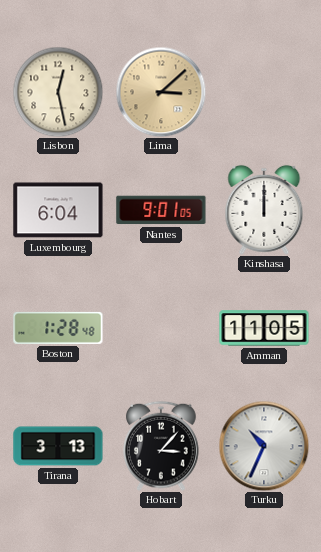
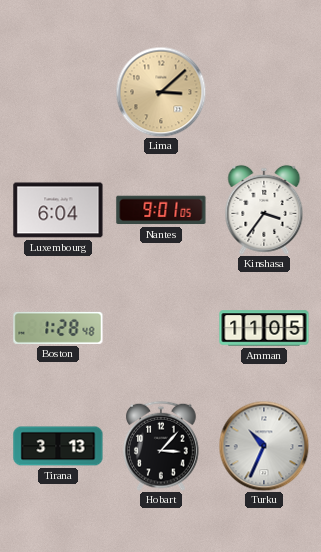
Lisbon: 12:28 -> none
Kinshasa: 12:00 -> 3:36
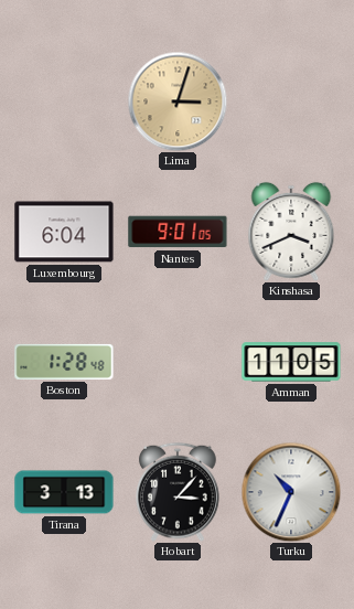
Lima: 3:08 -> 3:03
Kinshasa: 3:36 -> 3:41
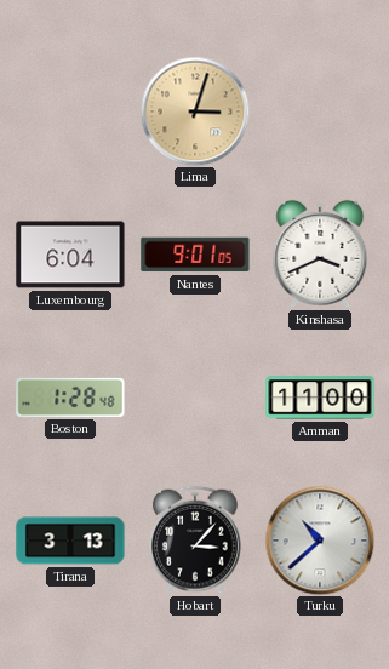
Amman: 11:05 -> 11:00
Turku: 10:34 -> 10:38
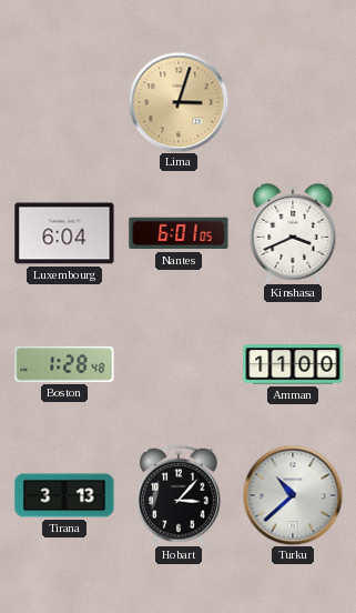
Nantes: 9:01 -> 6:01
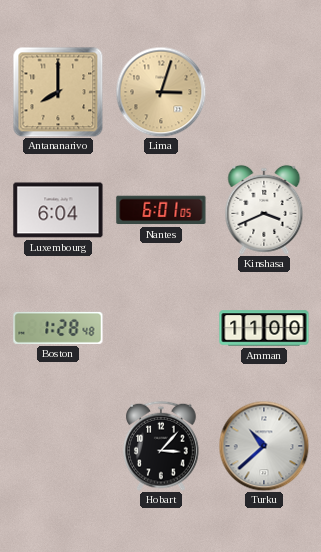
Antananarivo: none -> 8:00
Tirana: 3:13 -> none
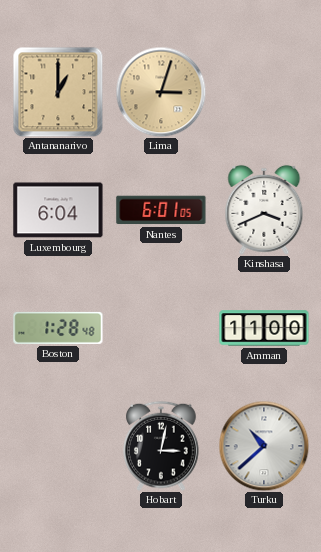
Antananarivo: 8:00 -> 1:00
Hobart: 3:07 -> 3:02
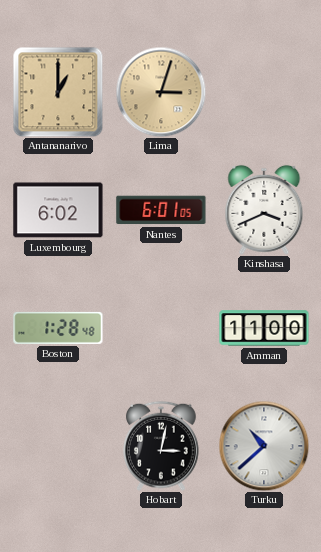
Luxembourg: 6:04 -> 6:02
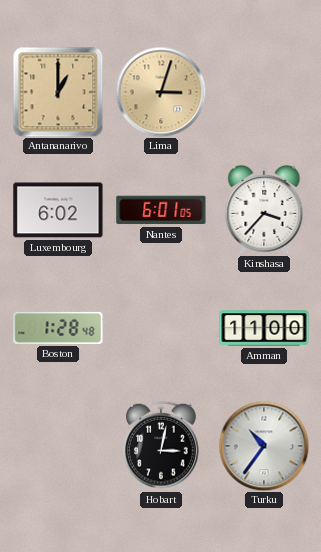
Kinshasa: 3:41 -> 3:37
Turku: 10:38 -> 10:36
